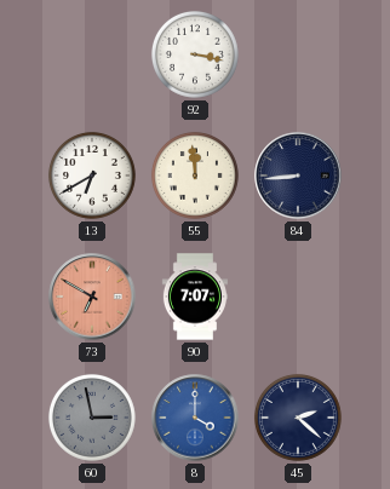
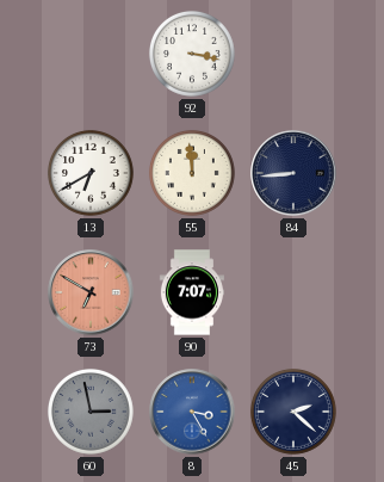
8: 4:00 -> 3:25
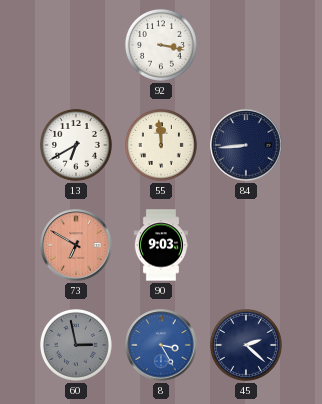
90: 7:07 -> 9:03
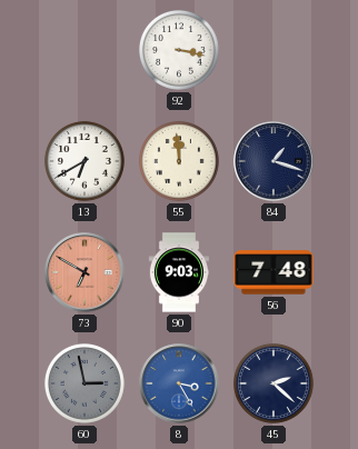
84: 8:44 -> 1:18
56: none -> 7:48
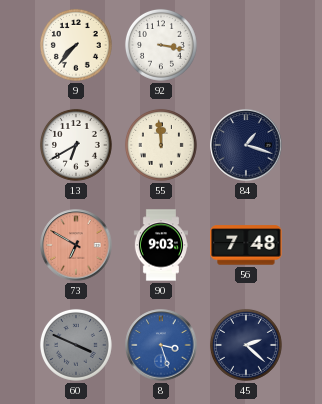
9: none -> 7:37
60: 2:58 -> 3:49
8: 3:25 -> 3:27
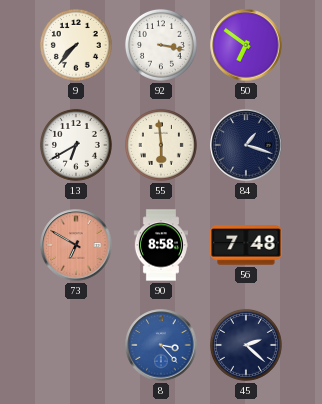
50: none -> 6:51
55: 11:59 -> 5:59
90: 9:03 -> 8:58
60: 3:49 -> none
8: 3:27 -> 3:23
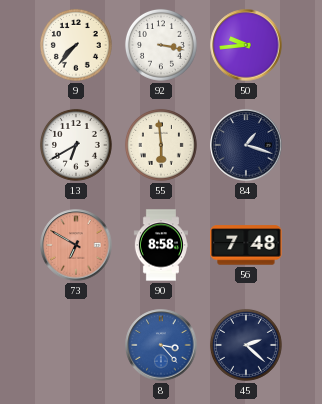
50: 6:51 -> 9:44
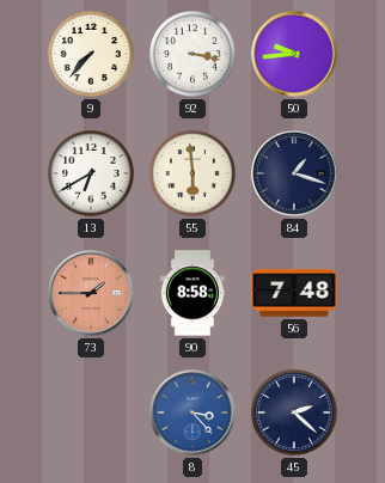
73: 6:50 -> 1:45
